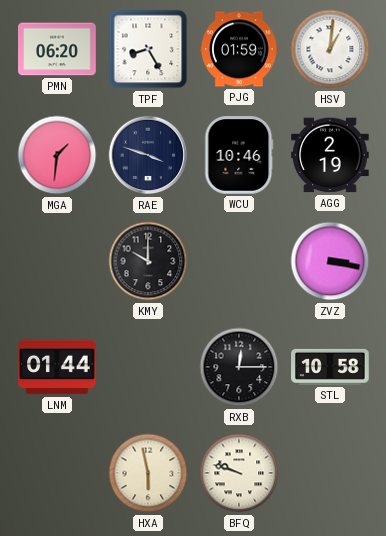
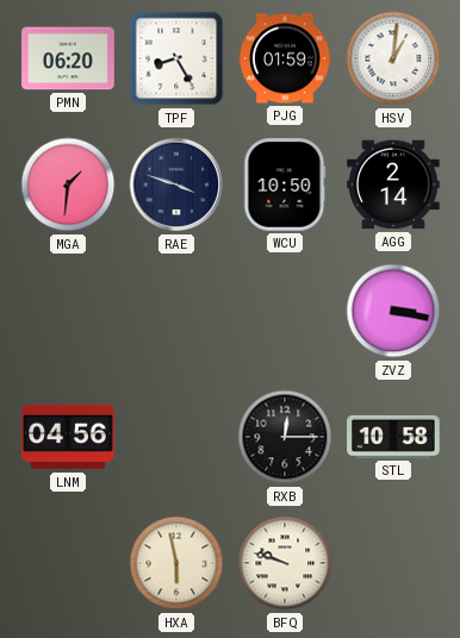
WCU: 10:46 -> 10:50
AGG: 2:19 -> 2:14
KMY: 10:00 -> none
LNM: 01:44 -> 04:56
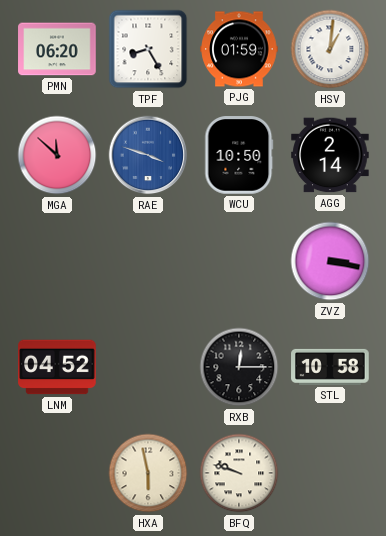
MGA: 1:31 -> 11:52
RAE dial: navy -> blue
LNM: 04:56 -> 04:52
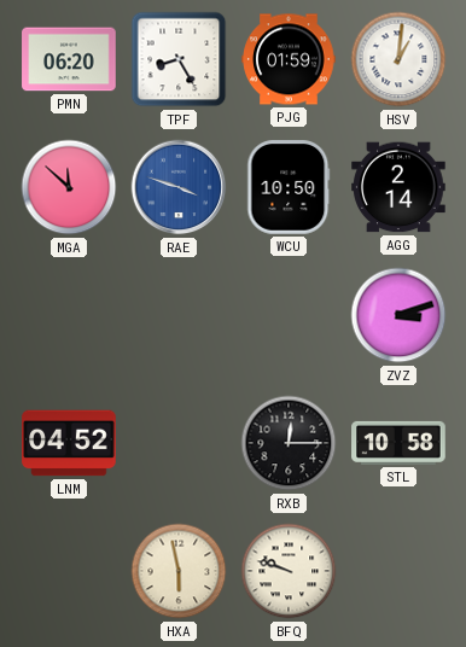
ZVZ: 3:17 -> 3:12
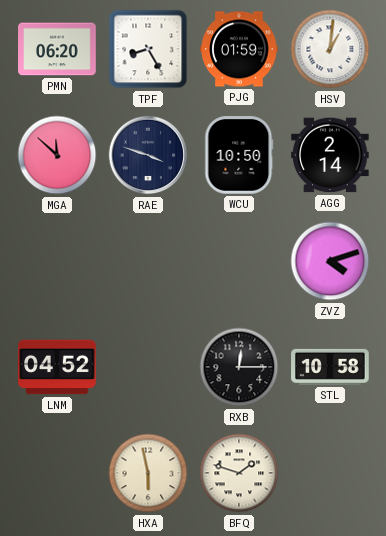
RAE dial: blue -> navy
ZVZ: 3:12 -> 4:12
BFQ: 9:48 -> 1:48
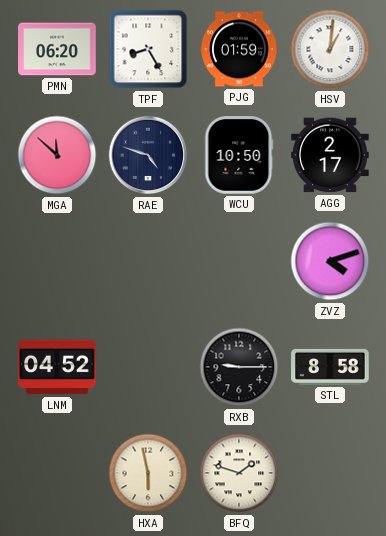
RAE: 3:48 -> 4:48
AGG: 2:14 -> 2:17
RXB: 12:15 -> 9:15
STL: 10:58 -> 8:58
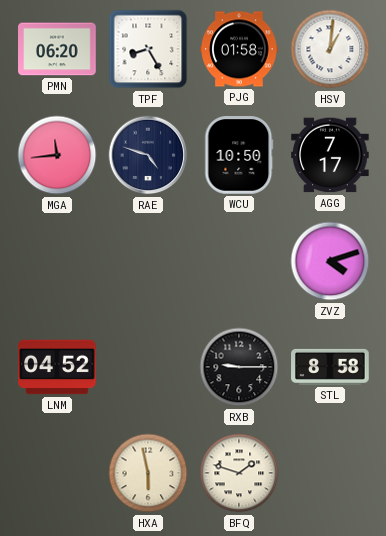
PJG: 01:59 -> 01:58
MGA: 11:52 -> 11:44
AGG: 2:17 -> 7:17
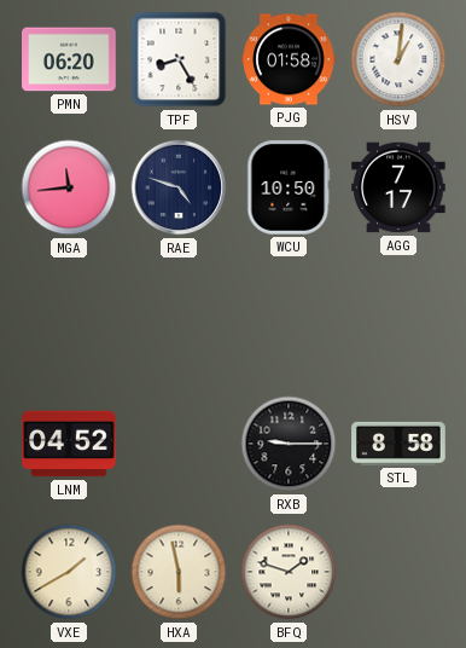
ZVZ: 4:12 -> none
VXE: none -> 1:40
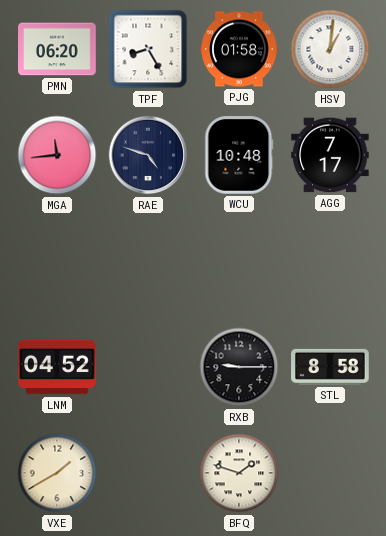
WCU: 10:50 -> 10:48
HXA: 5:58 -> none
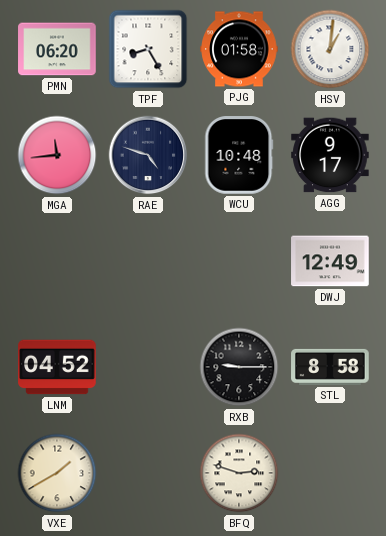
AGG: 7:17 -> 9:17
DWJ: none -> 12:49
BFQ: 1:48 -> 2:48
